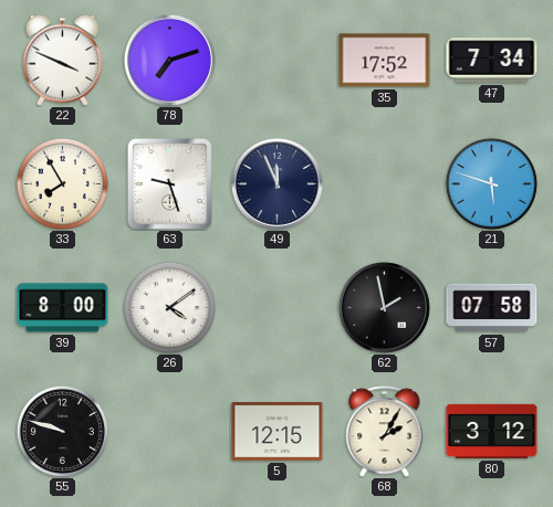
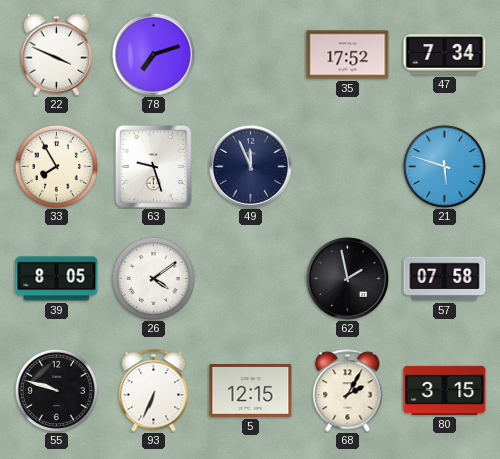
39: 8:00 -> 8:05
93: none -> 6:34
80: 3:12 -> 3:15
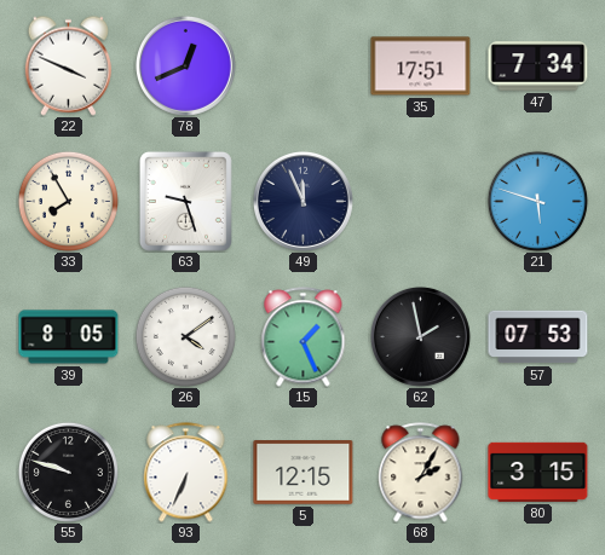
78: 7:12 -> 12:41
35: 17:52 -> 17:51
15: none -> 1:26
57: 07:58 -> 07:53
